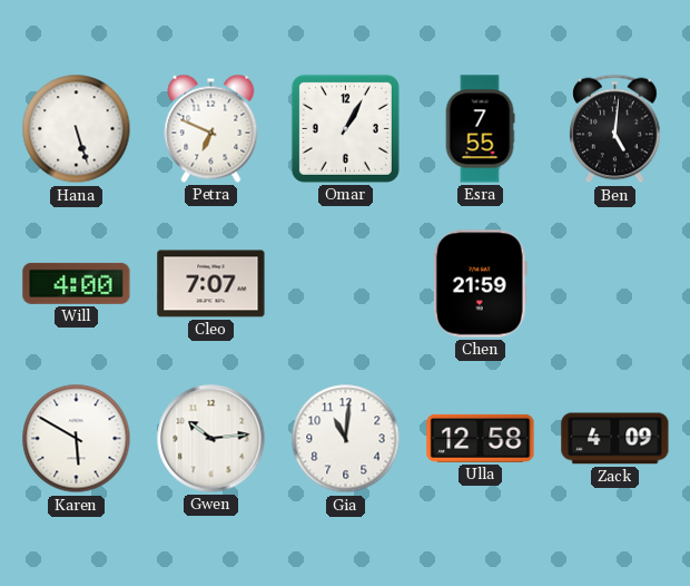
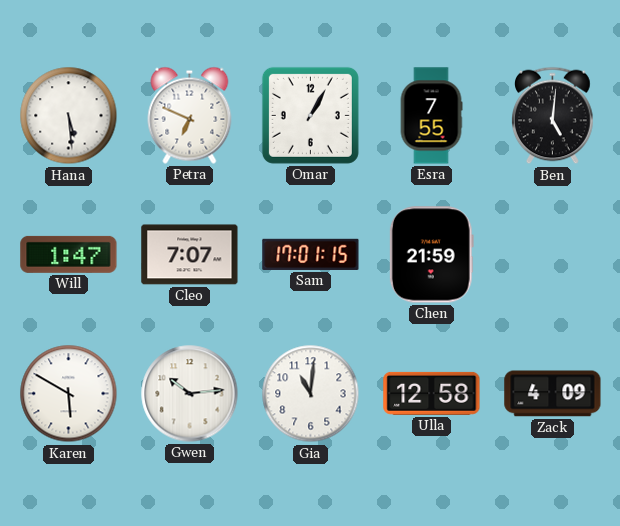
Hana: 5:27 -> 5:29
Will: 4:00 -> 1:47
Sam: none -> 17:01
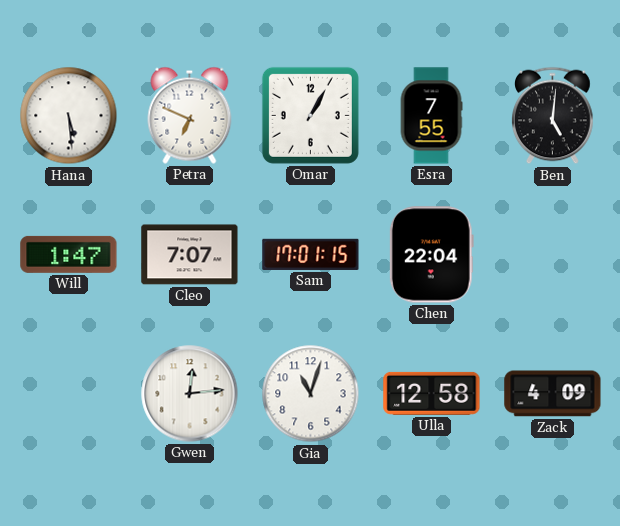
Chen: 21:59 -> 22:04
Karen: 5:50 -> none
Gwen: 10:14 -> 12:14
Gia: 11:01 -> 11:03
